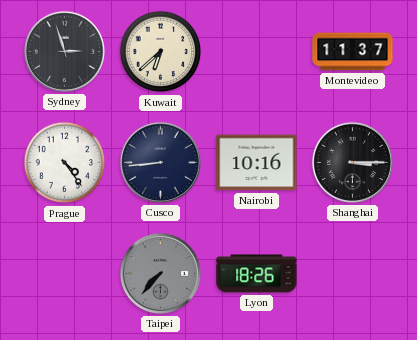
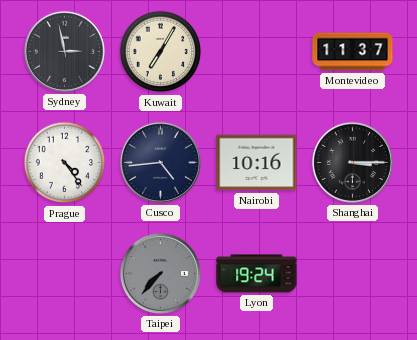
Sydney: 2:57 -> 2:58
Kuwait: 6:38 -> 7:05
Cusco: 8:44 -> 4:44
Lyon: 18:26 -> 19:24
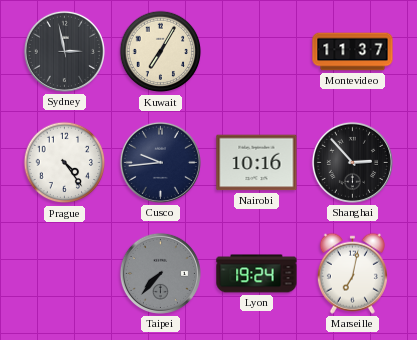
Cusco: 4:44 -> 9:44
Shanghai: 3:15 -> 2:53
Marseille: none -> 7:02
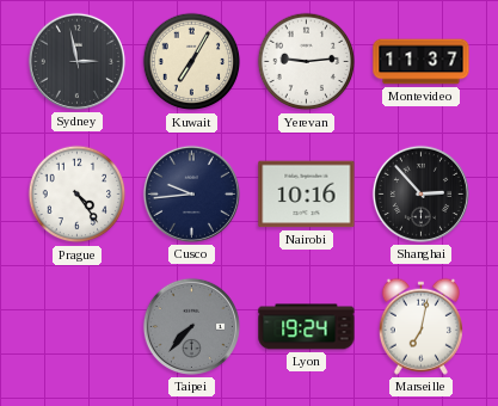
Yerevan: none -> 9:14
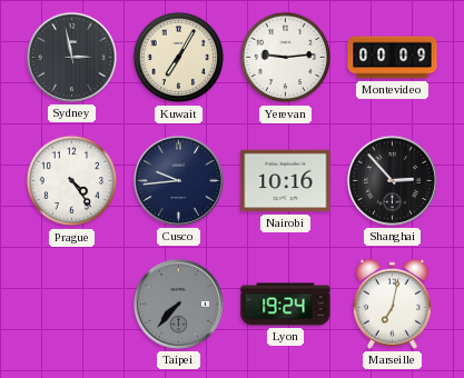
Montevideo: 11:37 -> 00:09
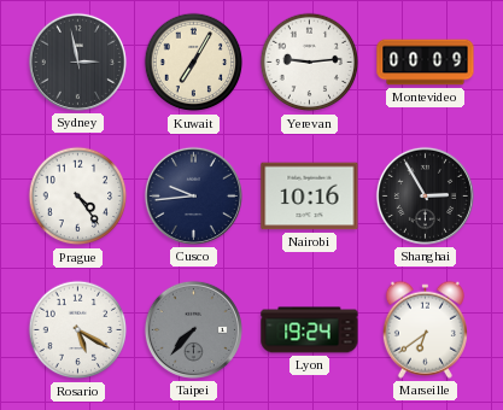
Shanghai: 2:53 -> 2:55
Rosario: none -> 5:20
Marseille: 7:02 -> 6:39
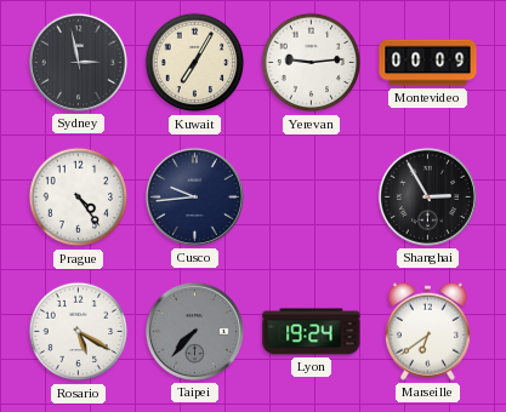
Nairobi: 10:16 -> none
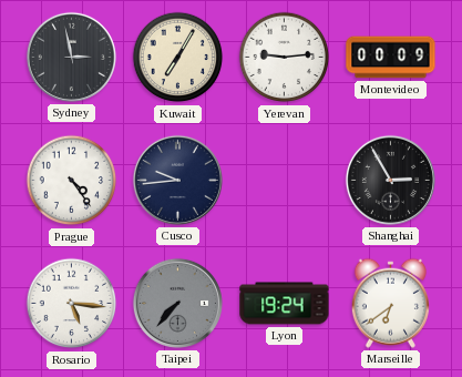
Rosario: 5:20 -> 5:16
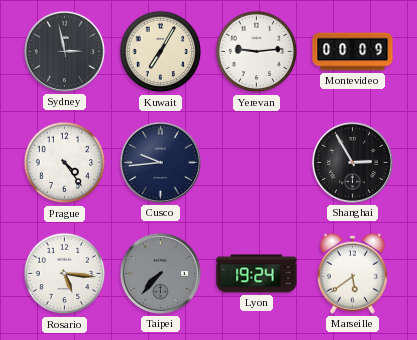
Marseille: 6:39 -> 5:39
